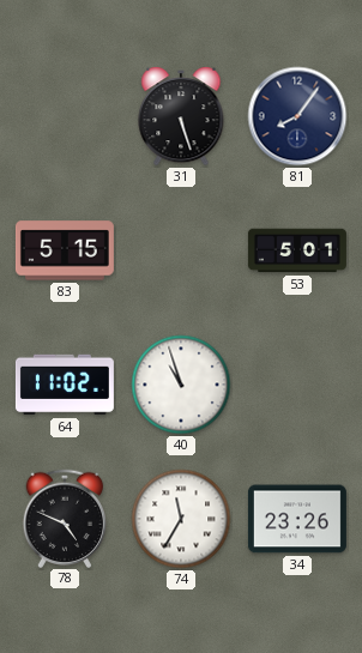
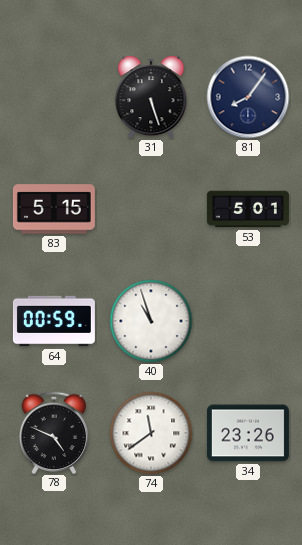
64: 11:02 -> 00:59
74: 11:35 -> 11:39
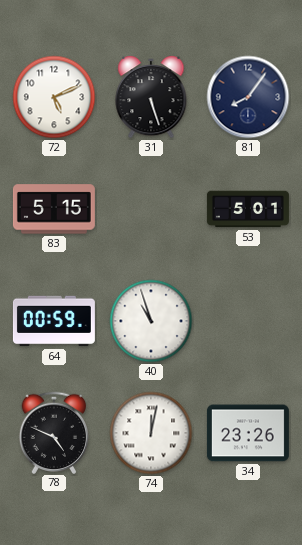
72: none -> 5:11
74: 11:39 -> 12:02
